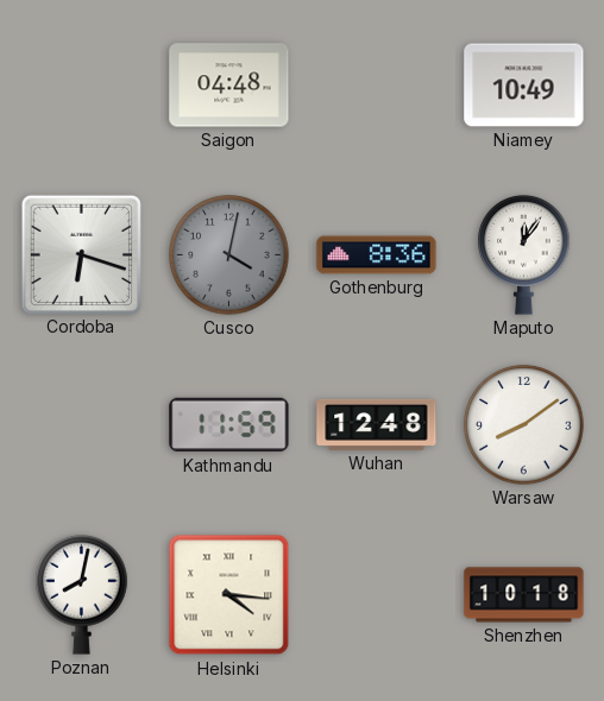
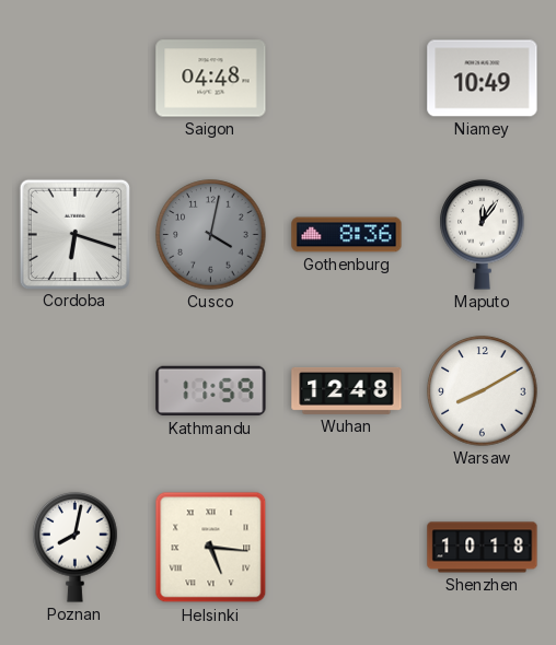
Warsaw: 8:09 -> 8:10
Helsinki: 4:16 -> 5:16
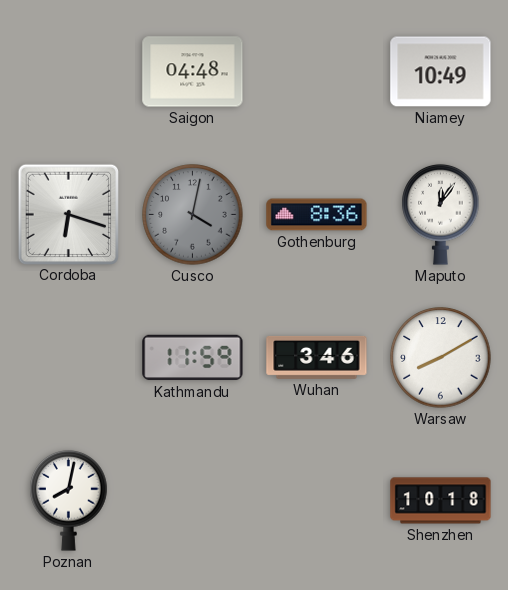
Wuhan: 12:48 -> 3:46
Helsinki: 5:16 -> none
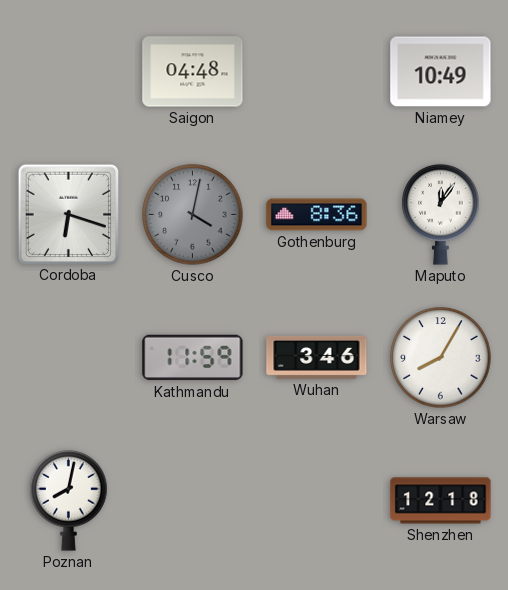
Warsaw: 8:10 -> 8:05
Shenzhen: 10:18 -> 12:18
